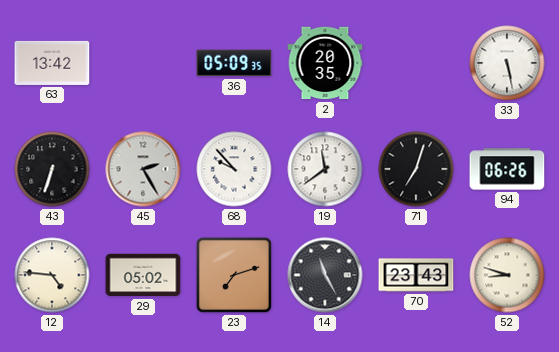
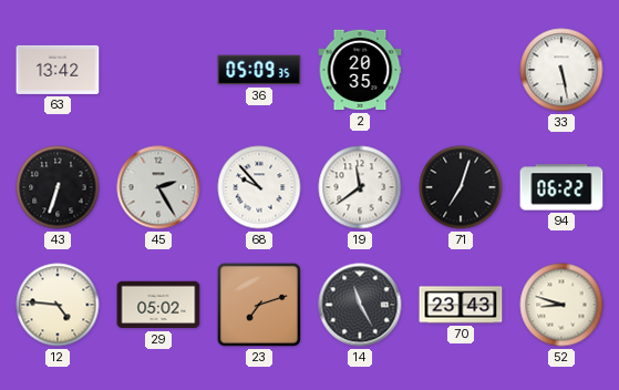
94: 06:26 -> 06:22
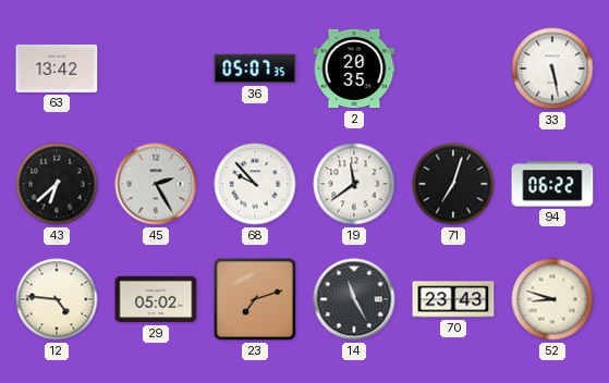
36: 05:09 -> 05:07
43: 6:33 -> 6:38
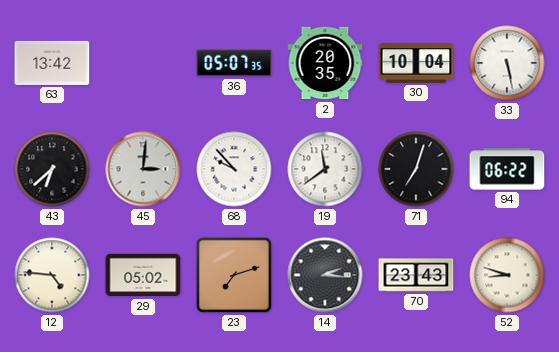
30: none -> 10:04
45: 2:25 -> 3:01
14: 11:25 -> 2:16
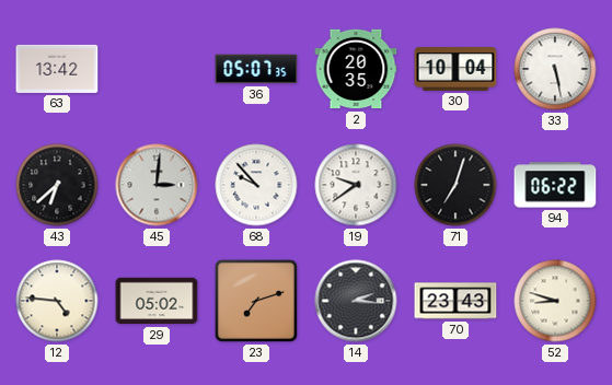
19: 11:39 -> 9:39
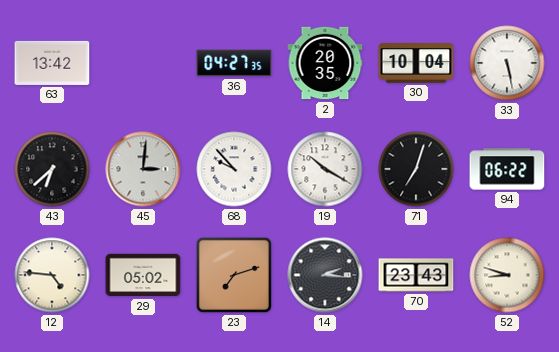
36: 05:07 -> 04:27
19: 9:39 -> 10:20
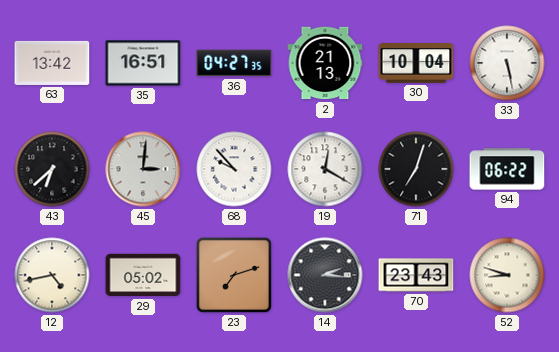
35: none -> 16:51
2: 20:35 -> 21:13
19: 10:20 -> 12:20
12: 4:46 -> 4:43
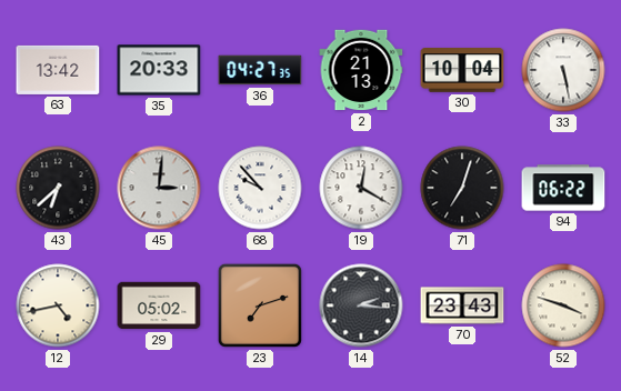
35: 16:51 -> 20:33
52: 8:48 -> 3:48
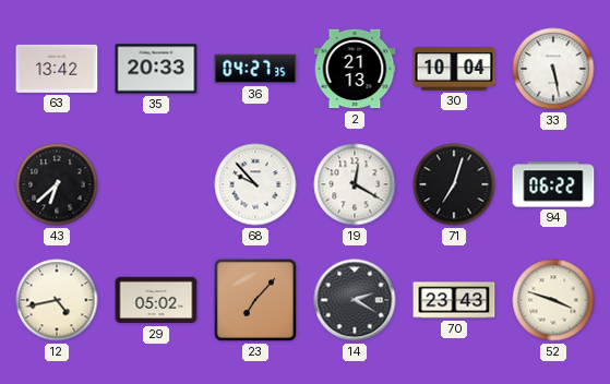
45: 3:01 -> none
23: 7:12 -> 7:07
14: 2:16 -> 2:20
